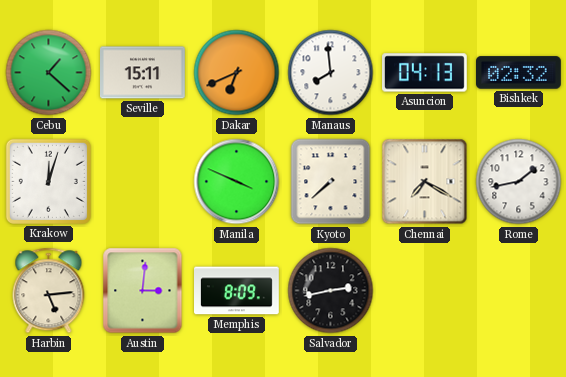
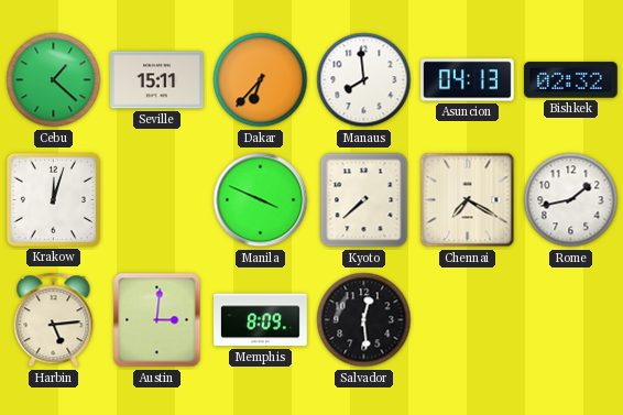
Dakar: 6:41 -> 6:37
Salvador: 2:43 -> 12:29
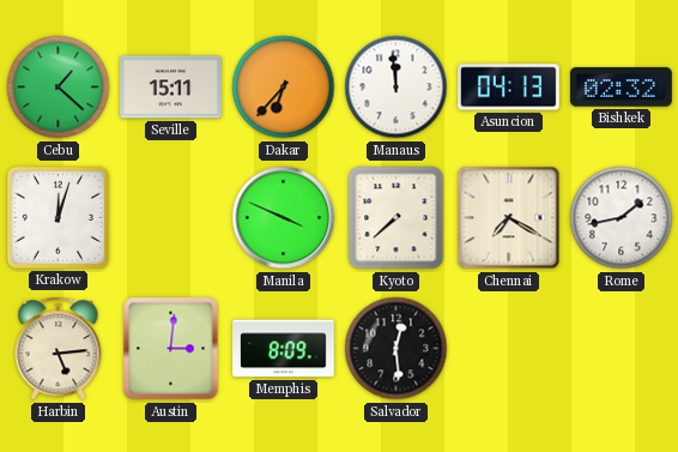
Manaus: 7:59 -> 11:59
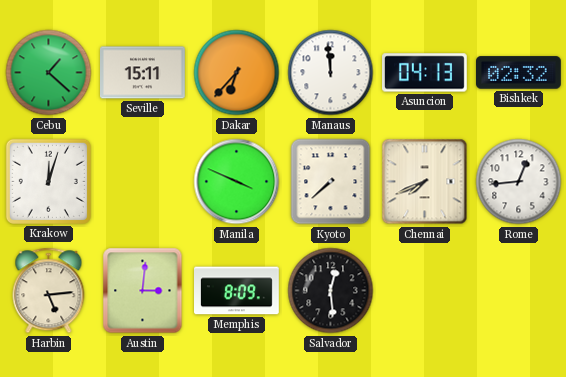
Chennai: 7:20 -> 7:41
Rome: 1:43 -> 12:44
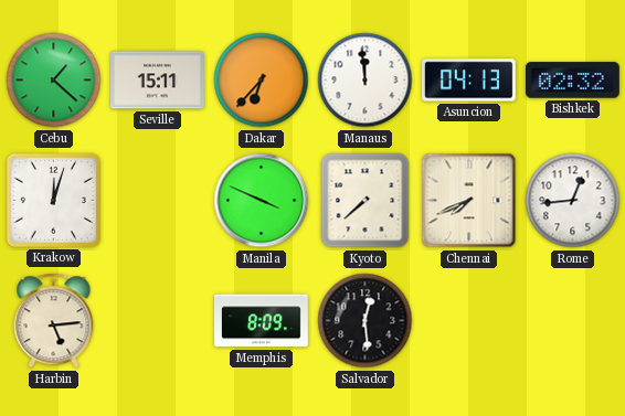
Austin: 3:01 -> none
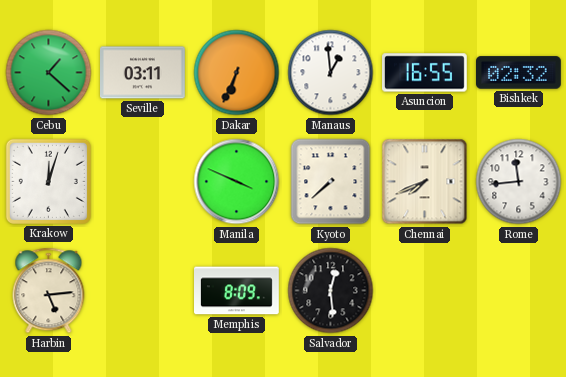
Seville: 15:11 -> 03:11
Dakar: 6:37 -> 6:34
Manaus: 11:59 -> 12:59
Asuncion: 04:13 -> 16:55
Rome: 12:44 -> 11:44
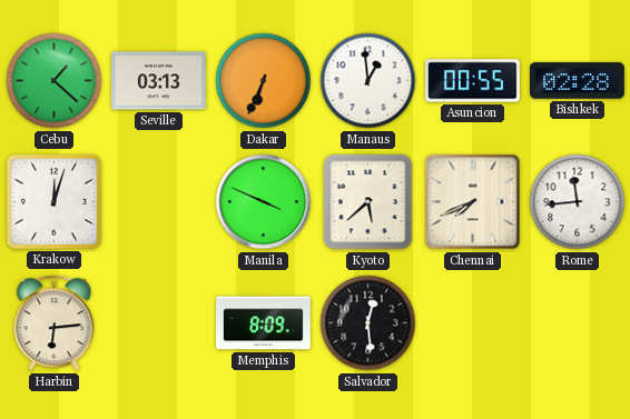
Seville: 03:11 -> 03:13
Asuncion: 16:55 -> 00:55
Bishkek: 02:32 -> 02:28
Kyoto: 7:38 -> 5:38
Harbin: 5:14 -> 6:14
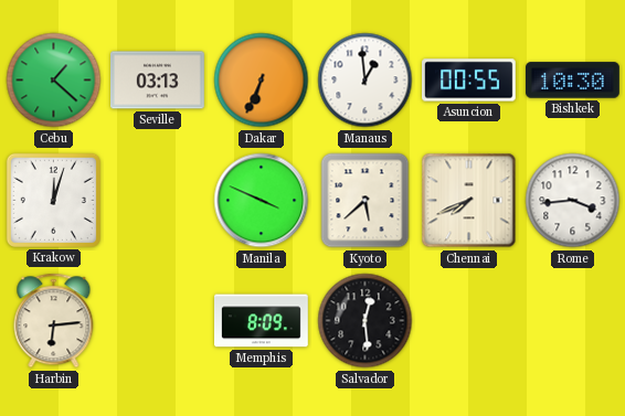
Bishkek: 02:28 -> 10:30
Rome: 11:44 -> 3:44
